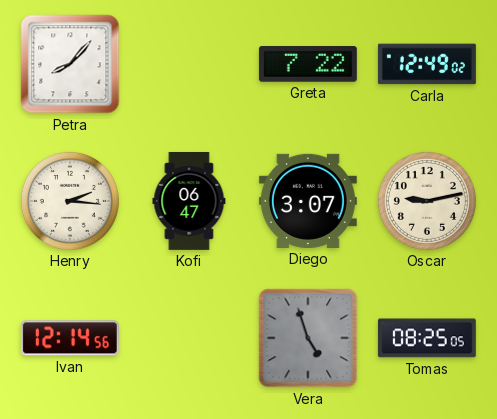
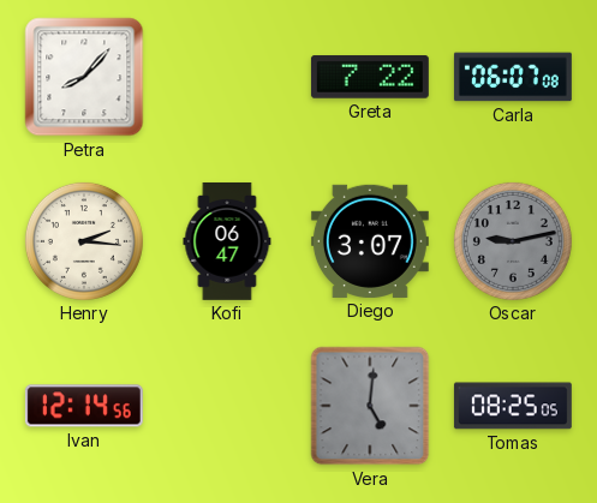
Carla: 12:49 -> 06:07
Oscar dial: cream -> grey
Vera: 4:57 -> 5:01
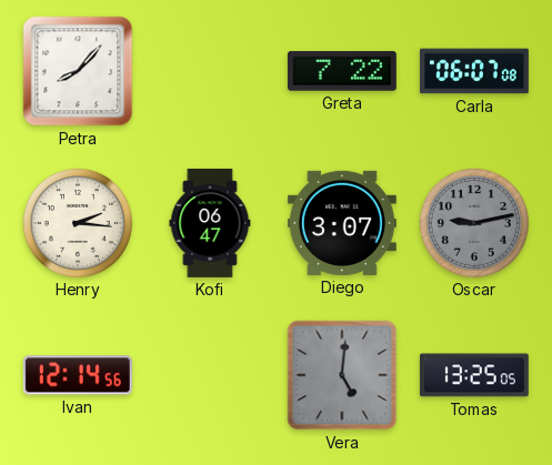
Tomas: 08:25 -> 13:25
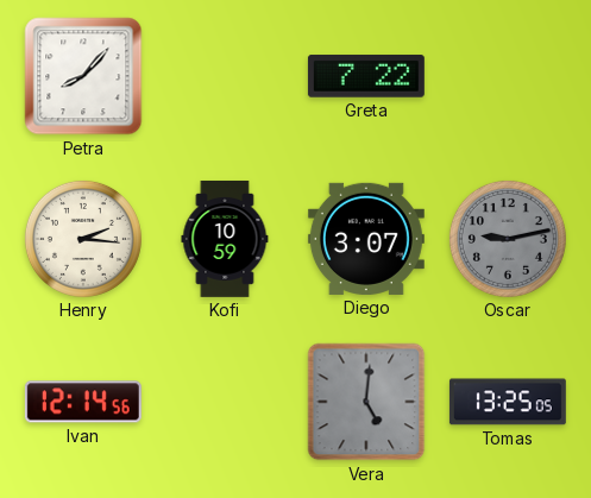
Carla: 06:07 -> none
Kofi: 06:47 -> 10:59
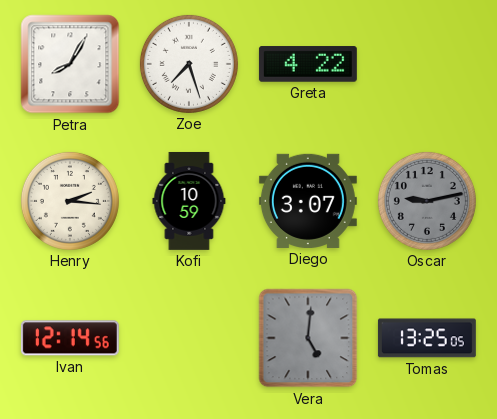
Petra: 8:07 -> 8:05
Zoe: none -> 7:27
Greta: 7:22 -> 4:22
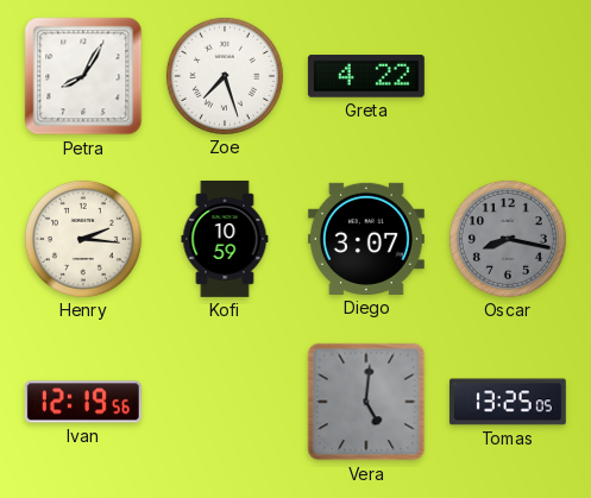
Oscar: 9:13 -> 8:17
Ivan: 12:14 -> 12:19
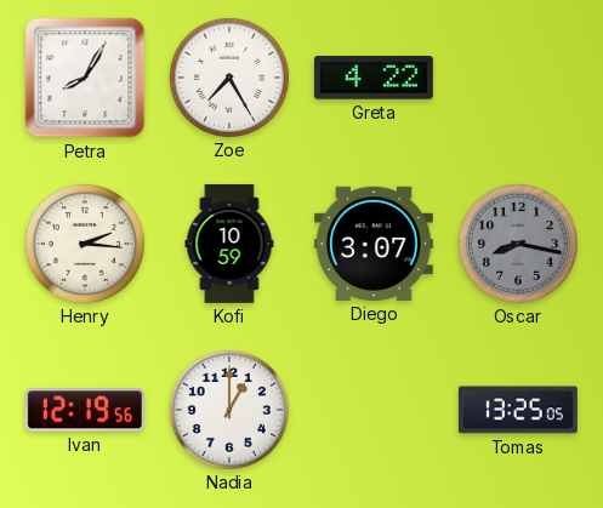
Zoe: 7:27 -> 7:25
Nadia: none -> 1:00
Vera: 5:01 -> none
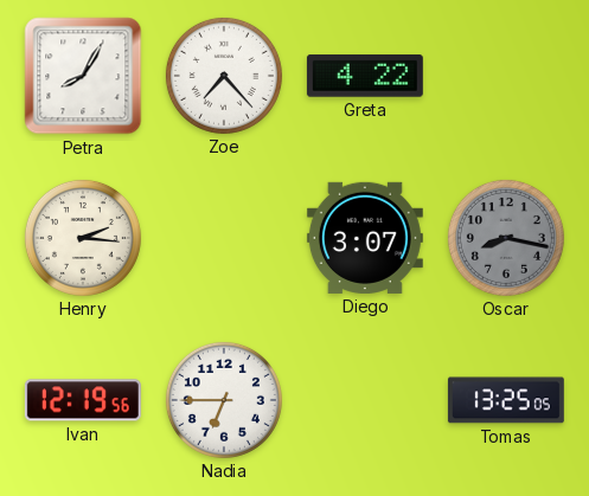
Zoe: 7:25 -> 7:23
Kofi: 10:59 -> none
Nadia: 1:00 -> 6:45
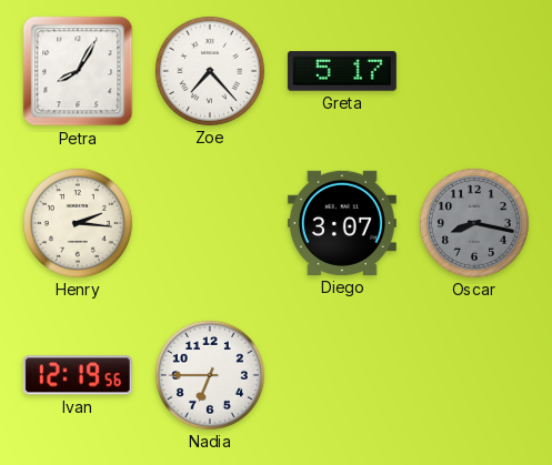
Greta: 4:22 -> 5:17
Tomas: 13:25 -> none
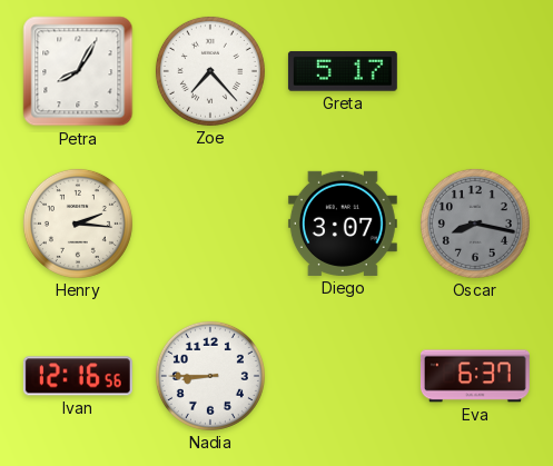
Ivan: 12:19 -> 12:16
Nadia: 6:45 -> 8:45
Eva: none -> 6:37
